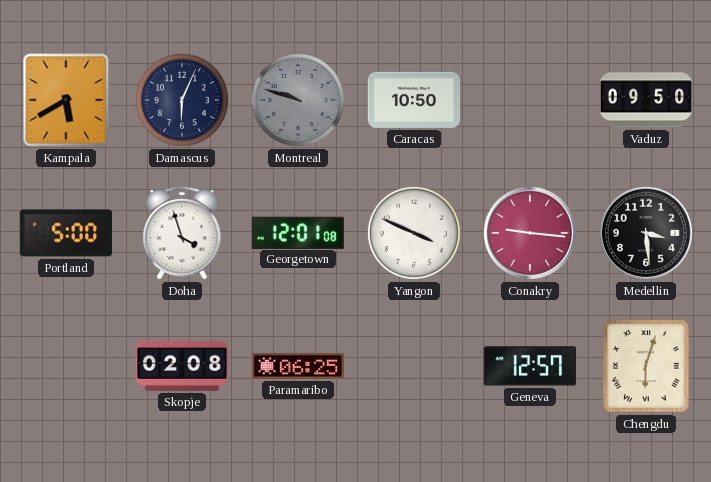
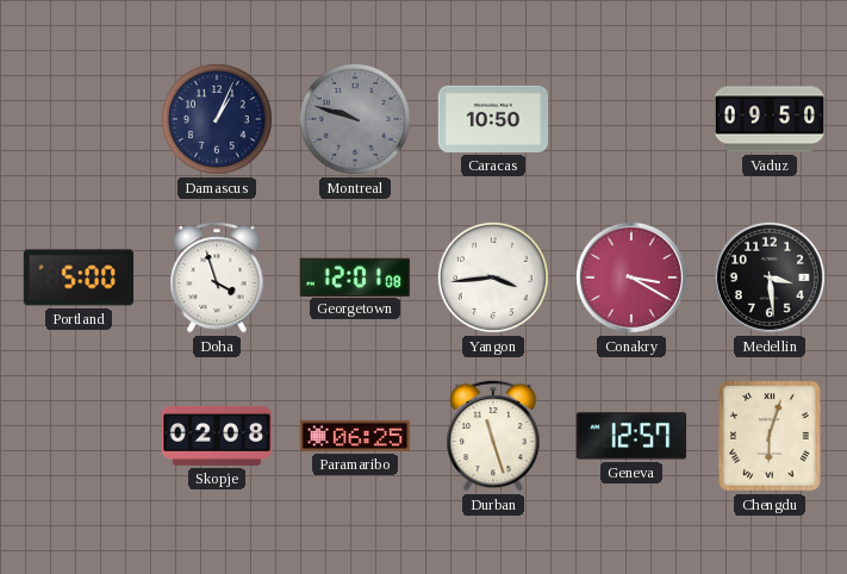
Kampala: 5:40 -> none
Damascus: 6:04 -> 1:04
Yangon: 3:49 -> 3:44
Conakry: 9:16 -> 3:20
Durban: none -> 11:27
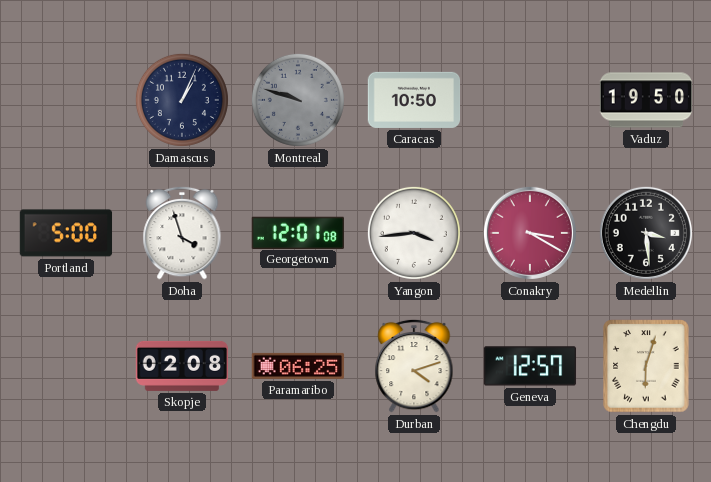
Vaduz: 09:50 -> 19:50
Durban: 11:27 -> 4:12
